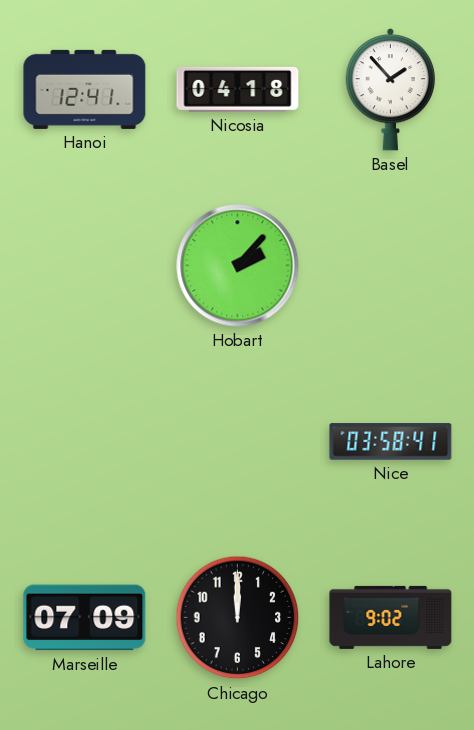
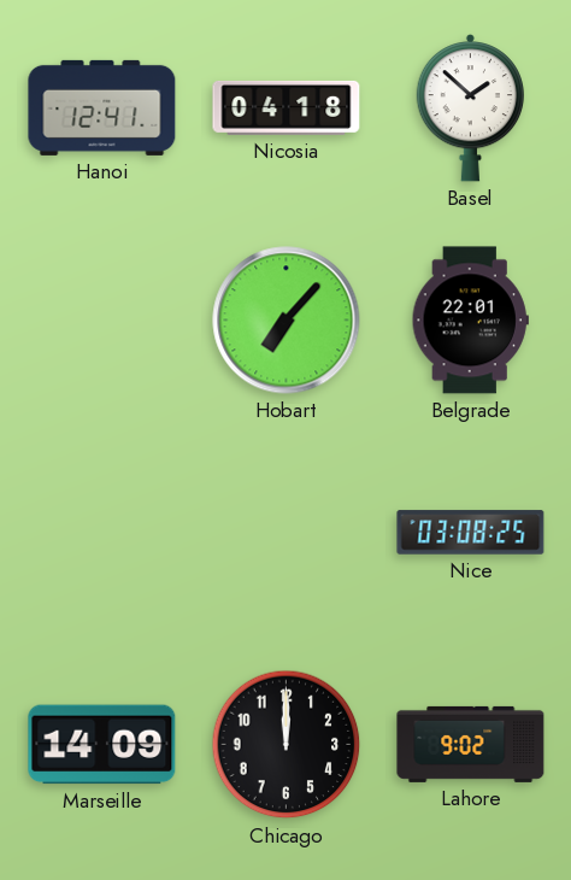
Basel: 1:53 -> 1:52
Hobart: 2:07 -> 7:07
Belgrade: none -> 22:01
Nice: 03:58 -> 03:08
Marseille: 07:09 -> 14:09
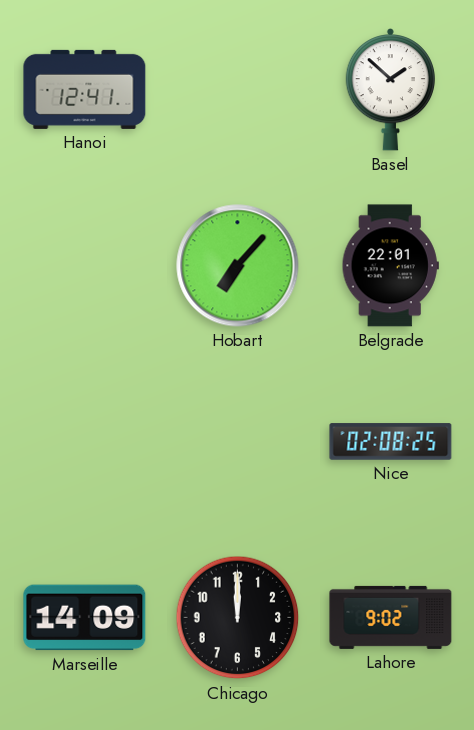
Nicosia: 04:18 -> none
Nice: 03:08 -> 02:08
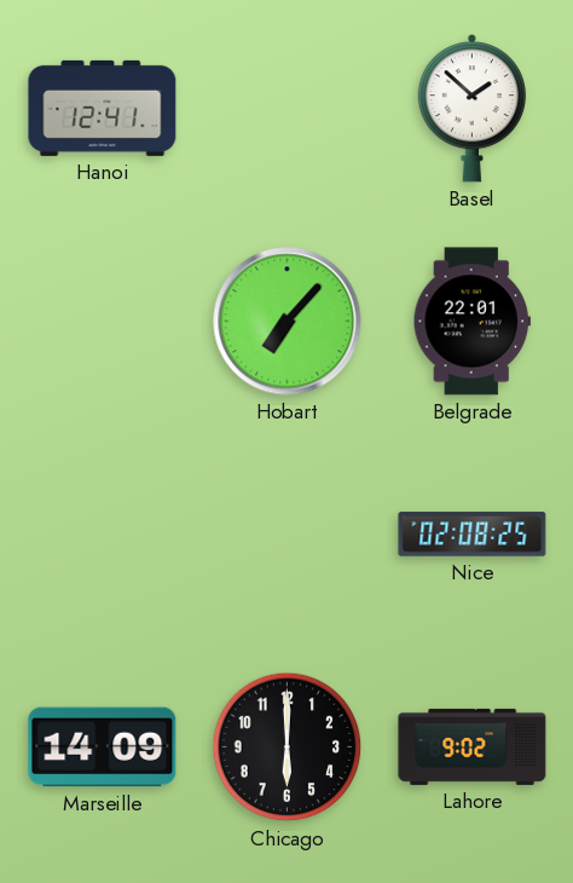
Chicago: 12:00 -> 6:00
